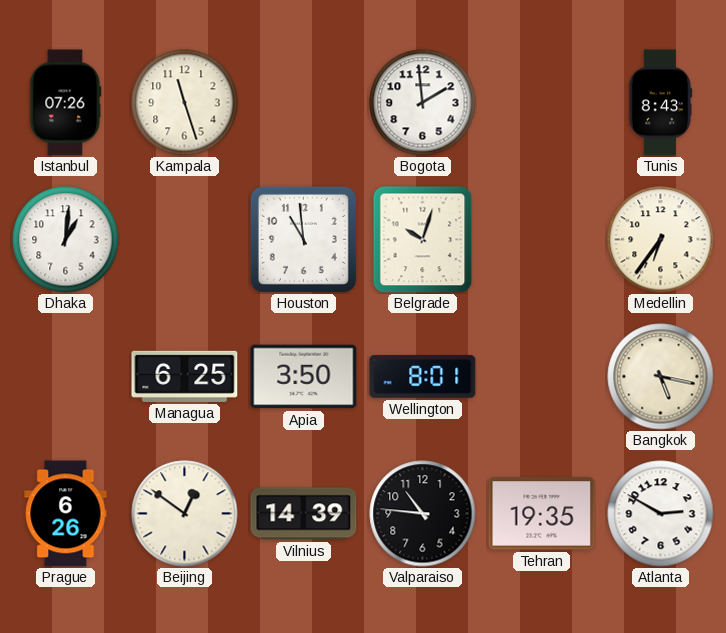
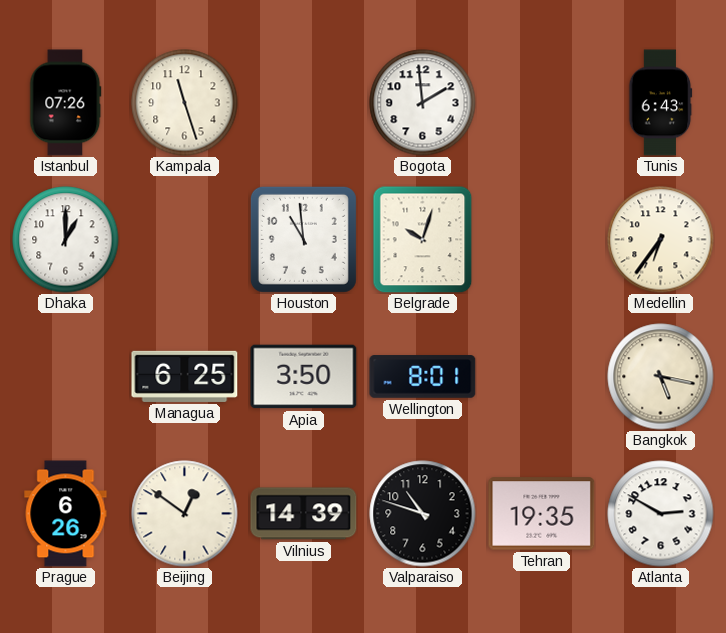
Tunis: 8:43 -> 6:43
Dhaka: 1:01 -> 1:00
Valparaiso: 10:46 -> 10:48
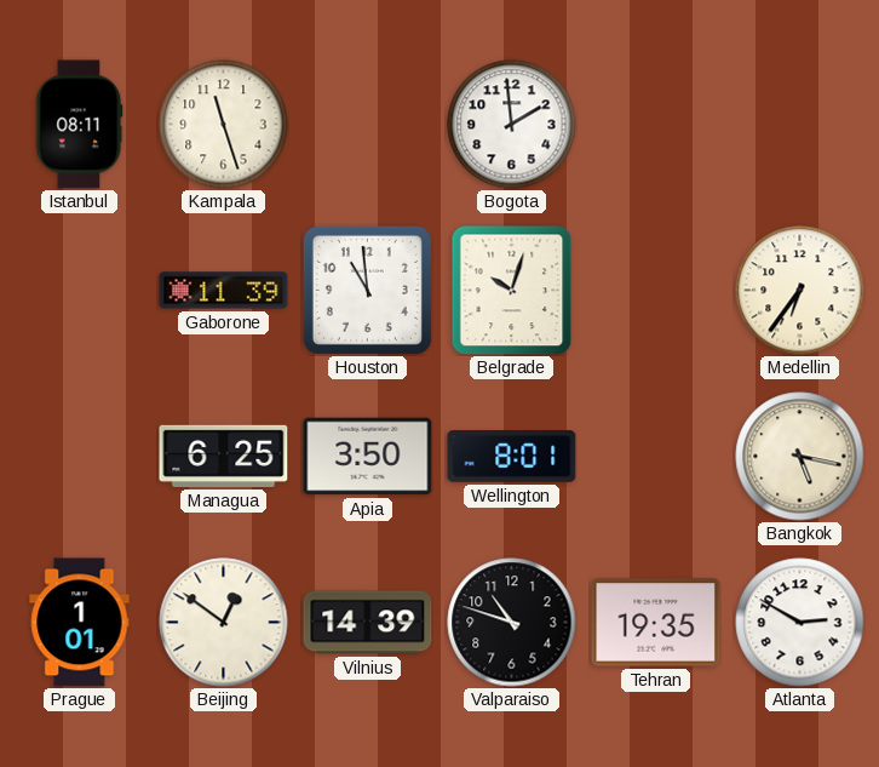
Istanbul: 07:26 -> 08:11
Tunis: 6:43 -> none
Dhaka: 1:00 -> none
Gaborone: none -> 11:39
Prague: 6:26 -> 1:01
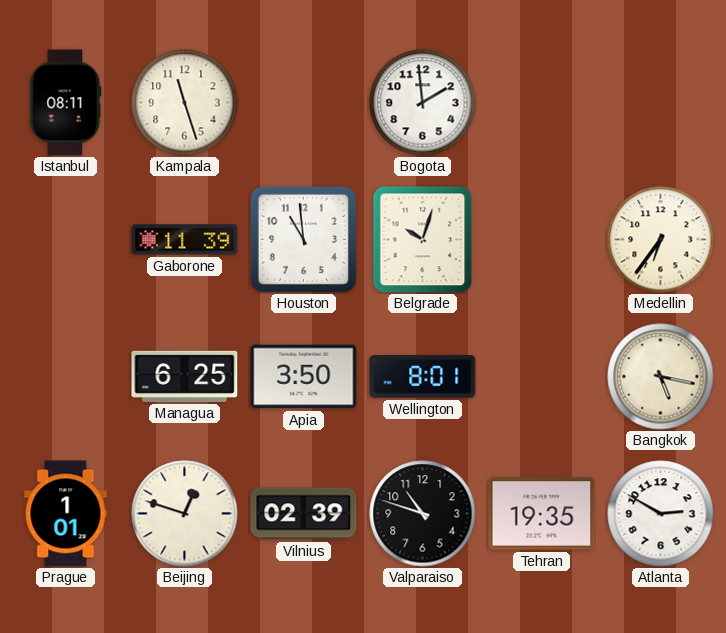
Beijing: 12:51 -> 12:48
Vilnius: 14:39 -> 02:39
